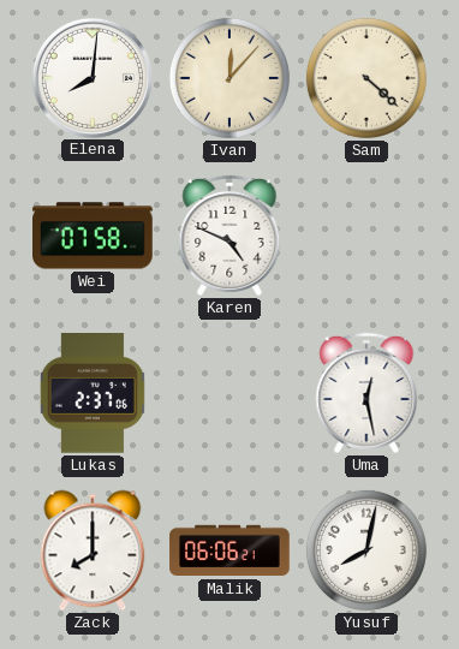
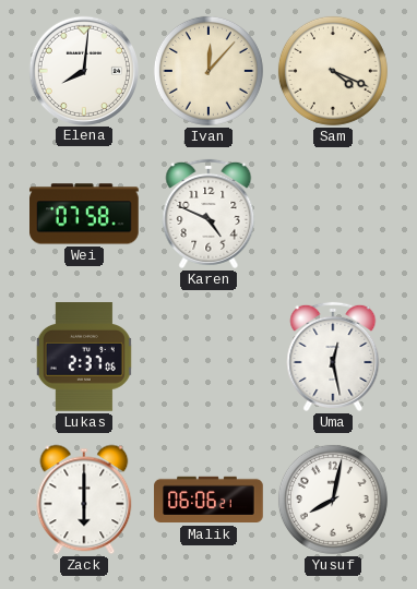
Sam: 4:22 -> 4:19
Zack: 8:00 -> 6:00
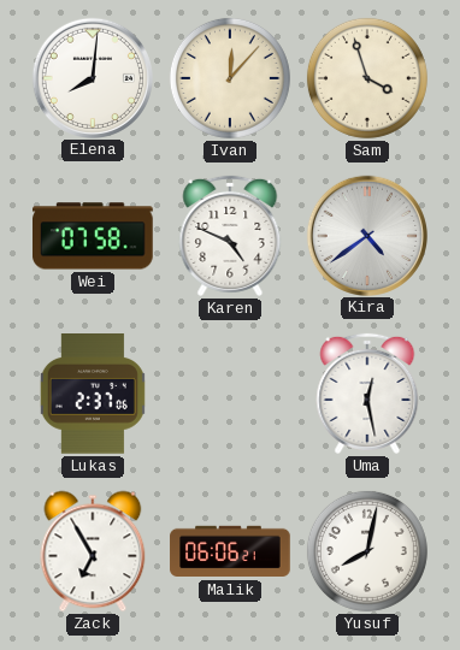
Sam: 4:19 -> 3:57
Kira: none -> 4:39
Zack: 6:00 -> 6:55
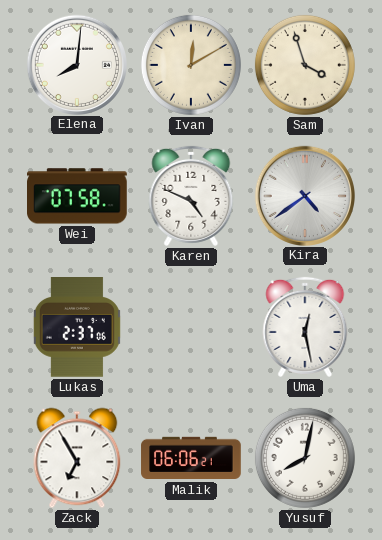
Ivan: 12:07 -> 12:10
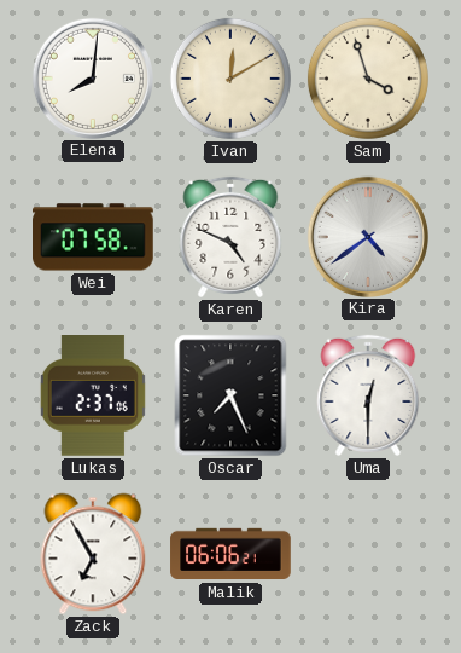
Oscar: none -> 7:26
Uma: 12:28 -> 12:30
Yusuf: 8:02 -> none
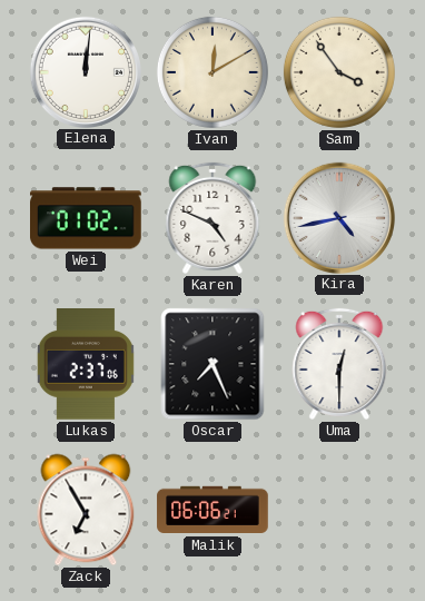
Elena: 8:01 -> 12:01
Sam: 3:57 -> 3:54
Wei: 07:58 -> 01:02
Kira: 4:39 -> 4:43
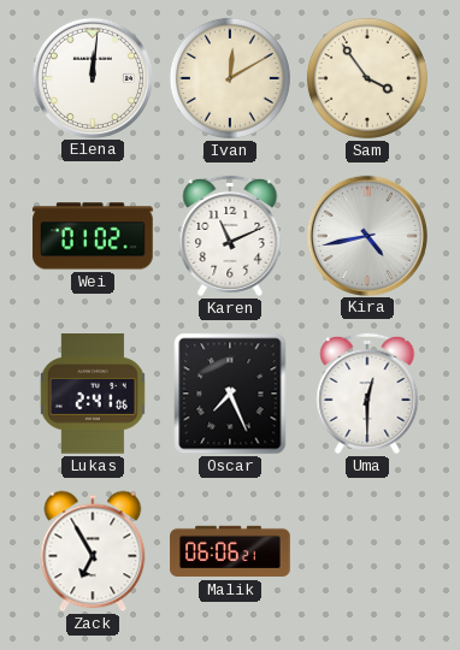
Karen: 4:49 -> 11:11
Lukas: 2:37 -> 2:41
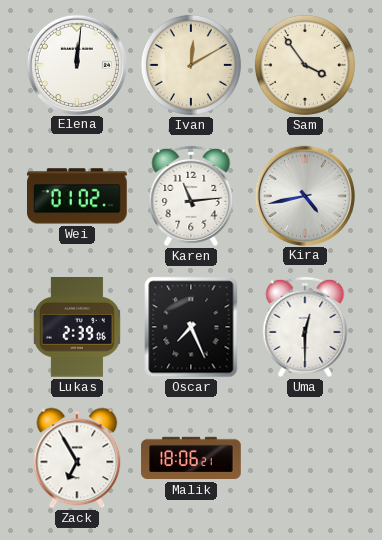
Karen: 11:11 -> 11:14
Lukas: 2:41 -> 2:39
Malik: 06:06 -> 18:06
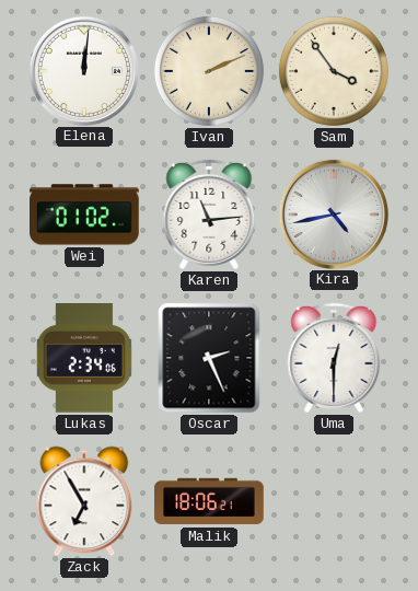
Ivan: 12:10 -> 2:11
Lukas: 2:39 -> 2:34
Oscar: 7:26 -> 2:26
